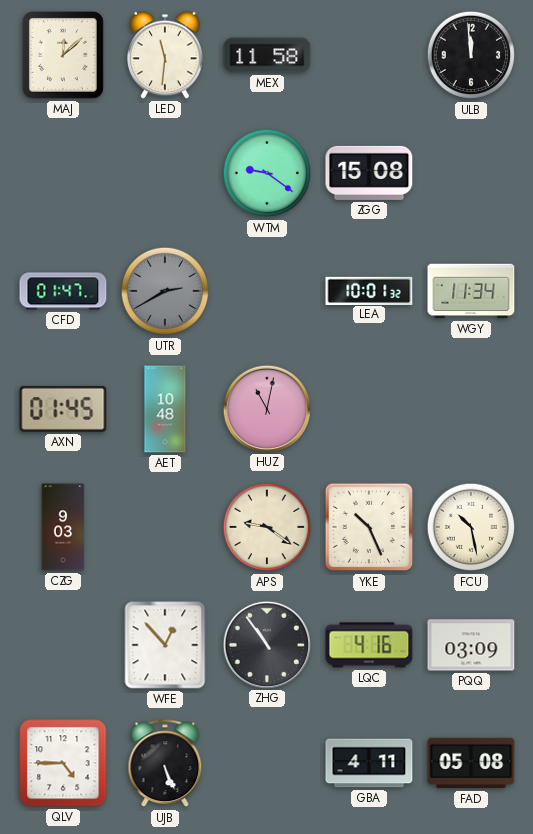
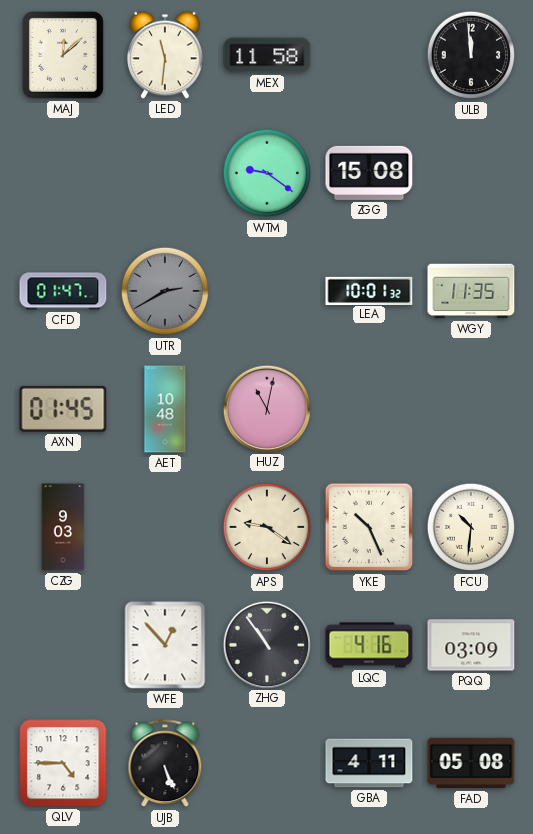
WGY: 11:34 -> 11:35
FCU: 10:28 -> 10:31
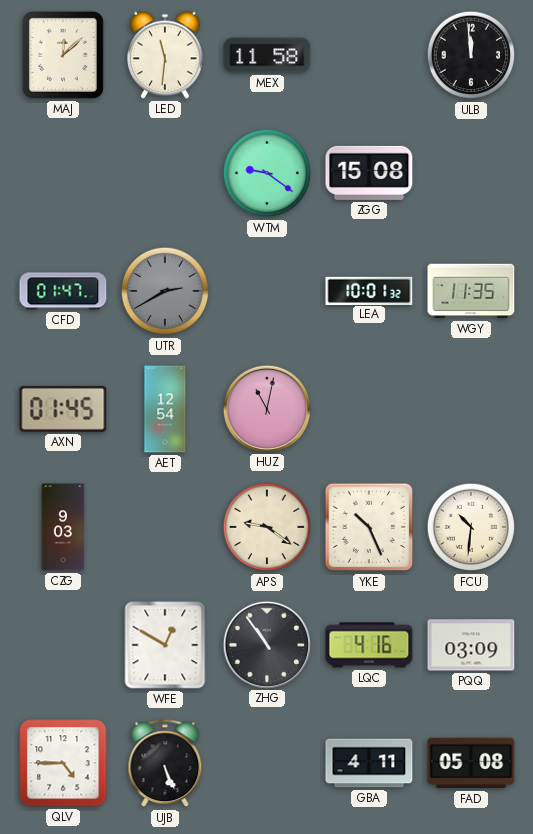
AET: 10:48 -> 12:54
WFE: 12:53 -> 12:50
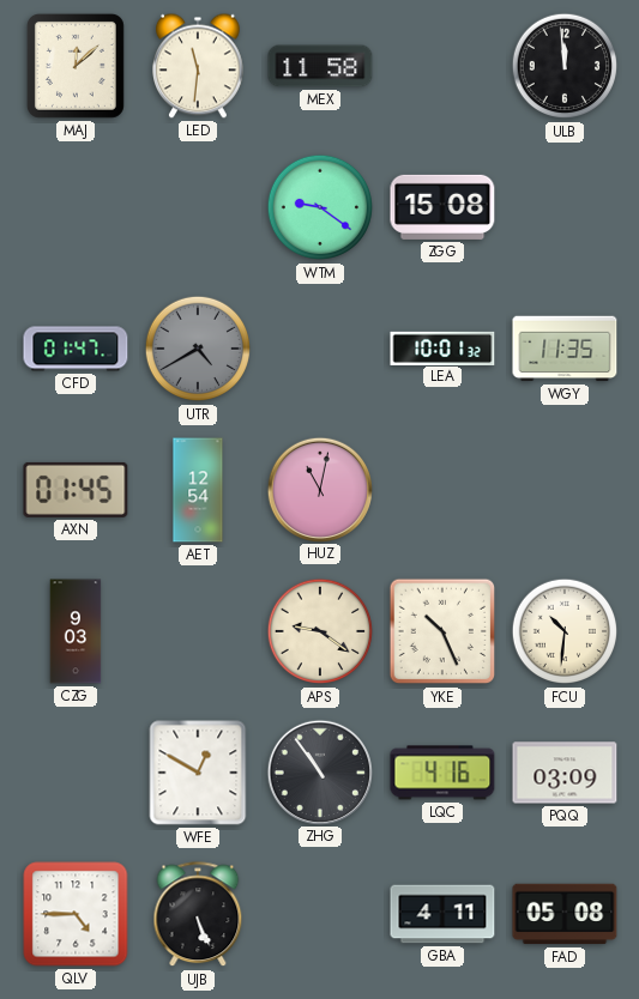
UTR: 2:40 -> 4:40
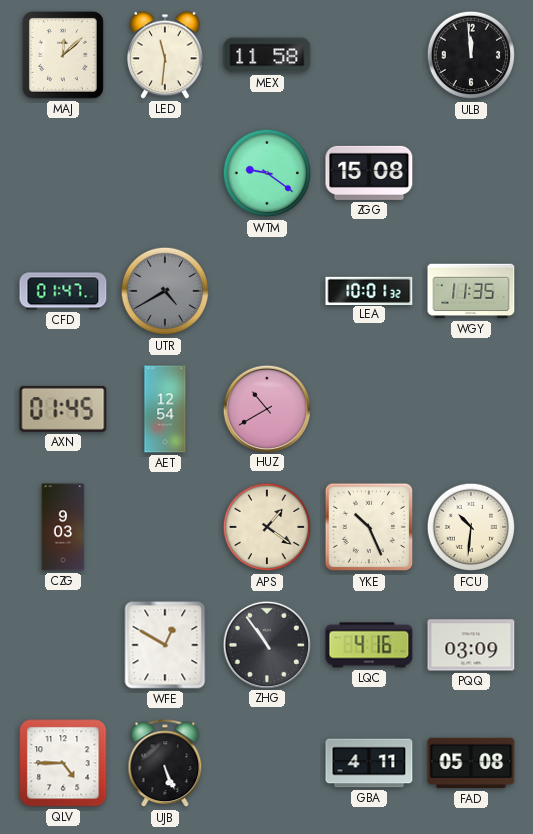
HUZ: 11:02 -> 10:40
APS: 9:21 -> 1:21
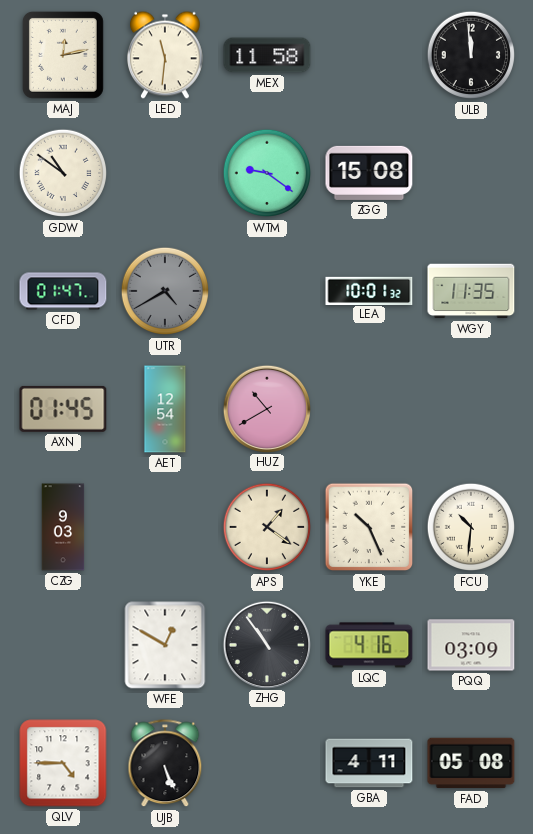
MAJ: 12:08 -> 12:13
GDW: none -> 10:51
